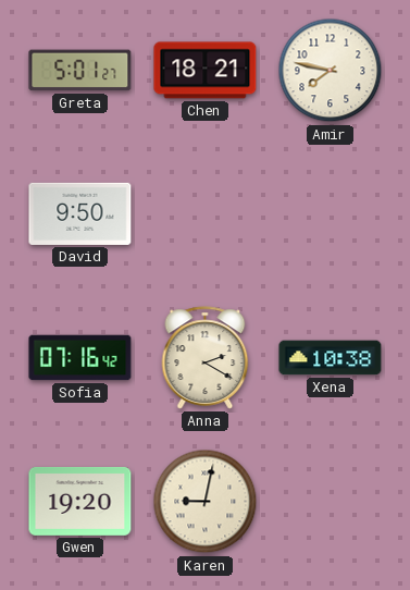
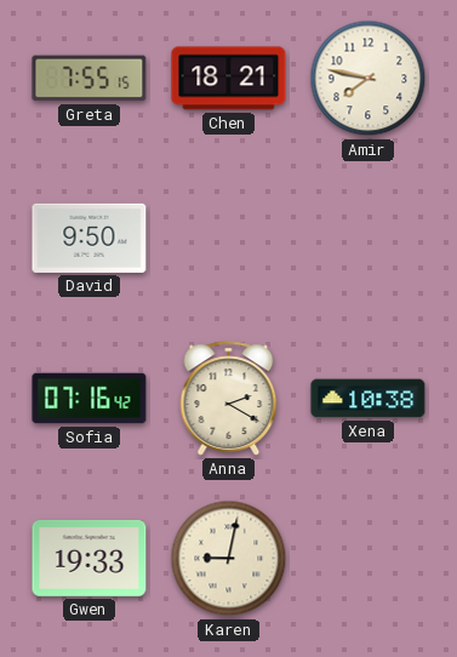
Greta: 5:01 -> 7:55
Gwen: 19:20 -> 19:33
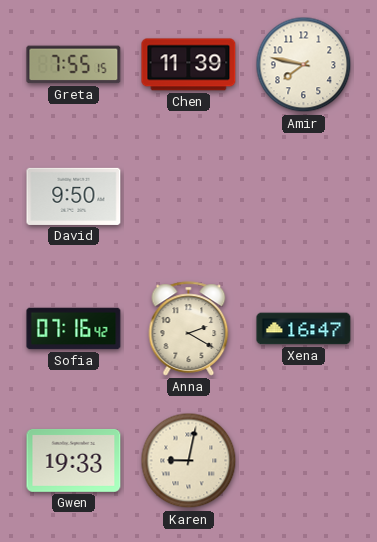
Chen: 18:21 -> 11:39
Xena: 10:38 -> 16:47
